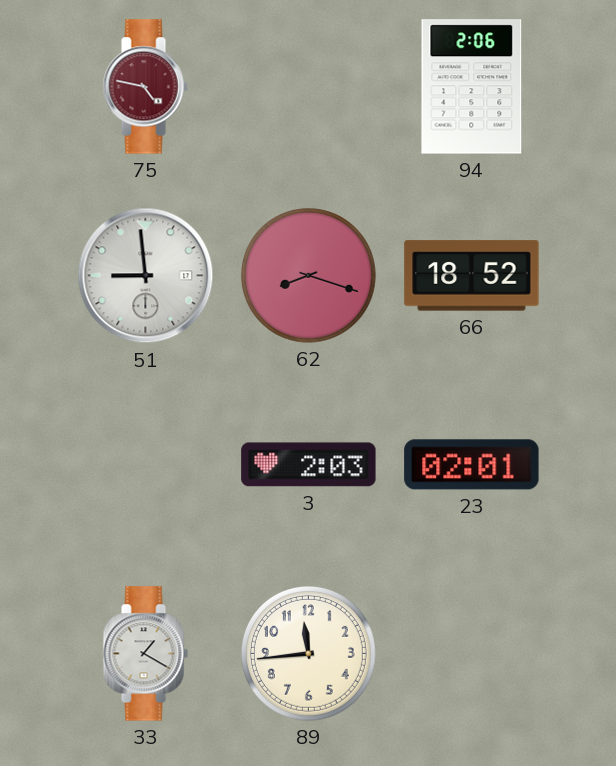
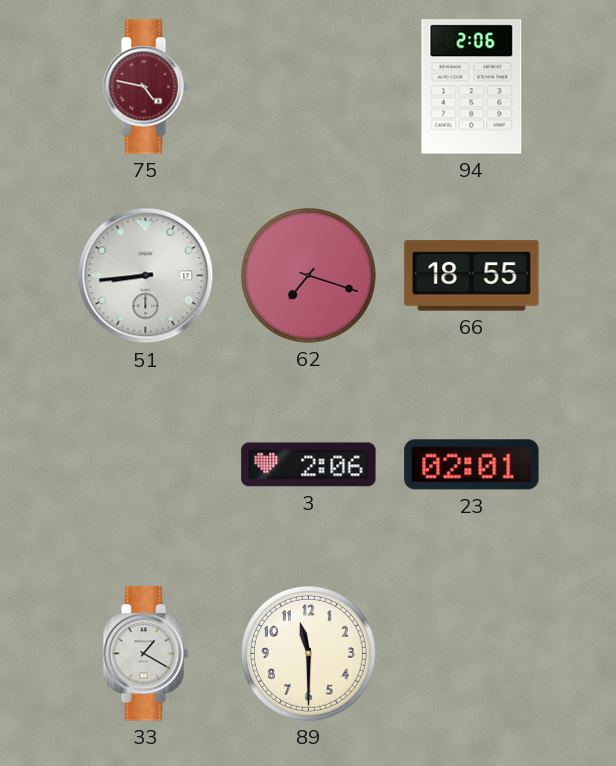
51: 8:59 -> 8:44
62: 8:18 -> 7:18
66: 18:52 -> 18:55
3: 2:03 -> 2:06
89: 11:44 -> 11:30
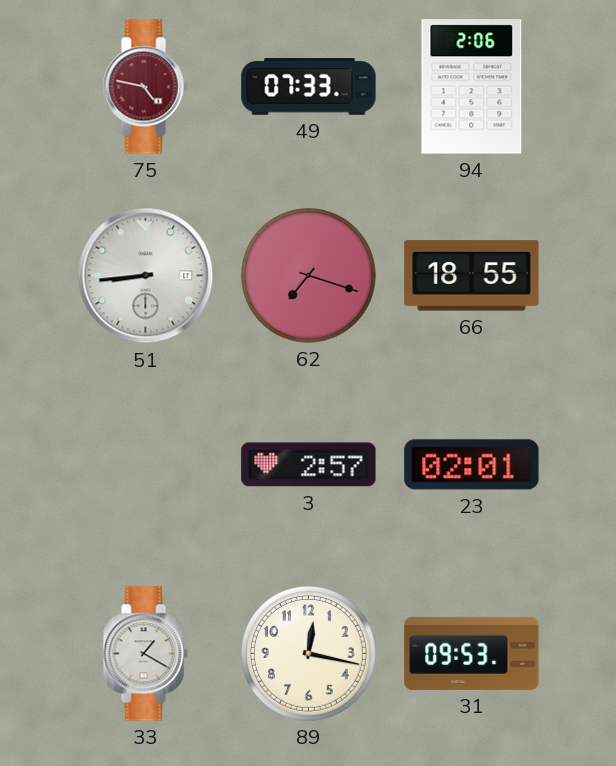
49: none -> 07:33
3: 2:06 -> 2:57
89: 11:30 -> 12:17
31: none -> 09:53
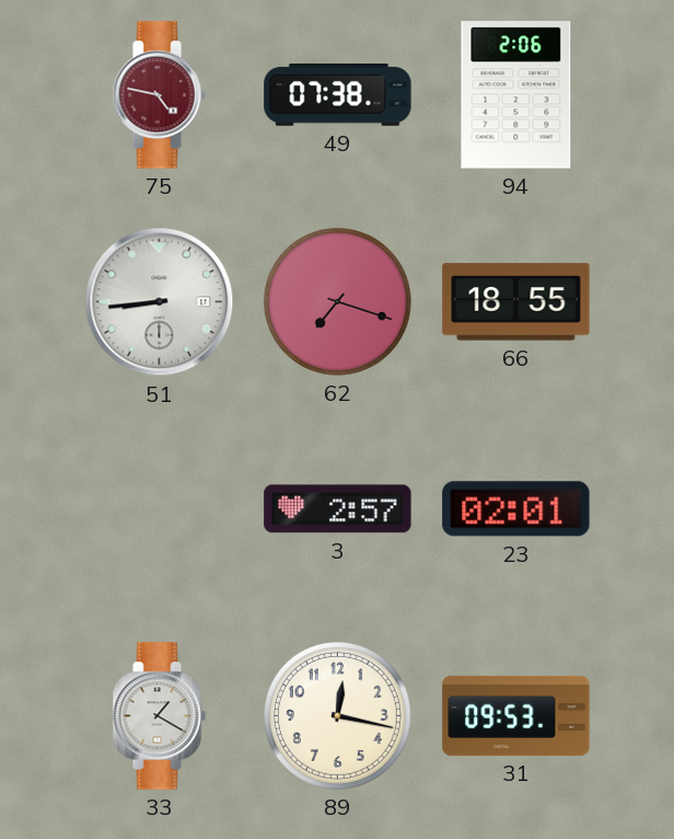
49: 07:33 -> 07:38
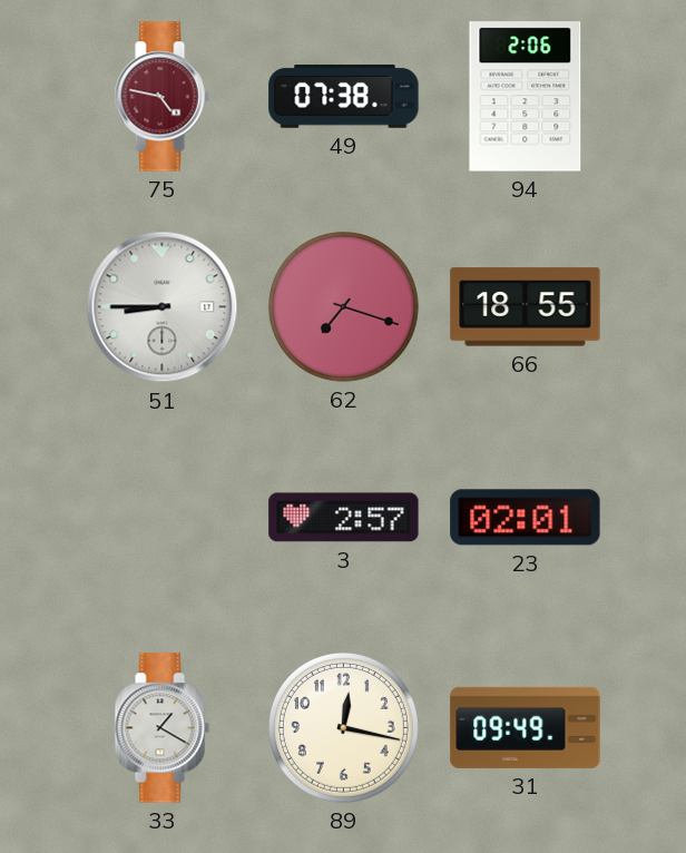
51: 8:44 -> 8:45
31: 09:53 -> 09:49
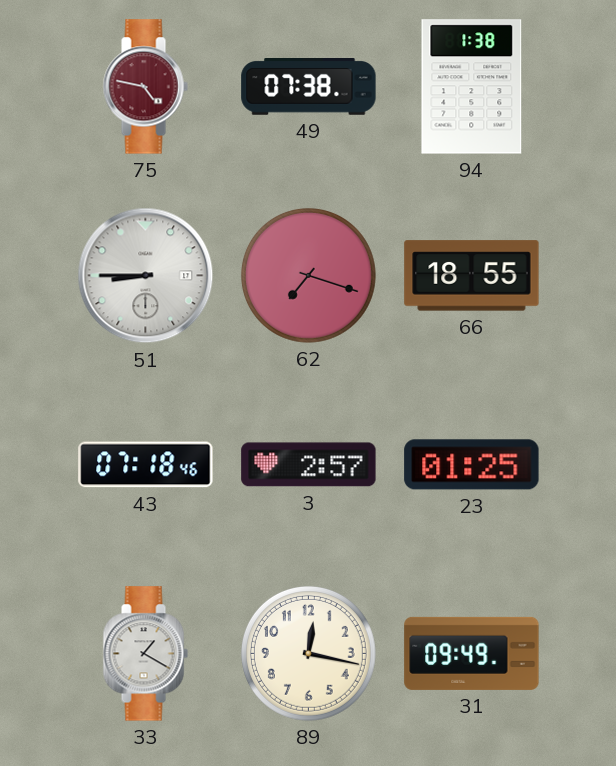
94: 2:06 -> 1:38
43: none -> 07:18
23: 02:01 -> 01:25
